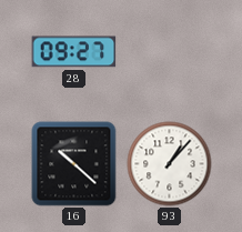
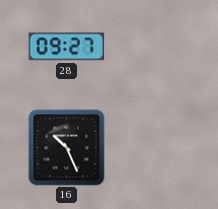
16: 10:22 -> 10:26
93: 1:07 -> none
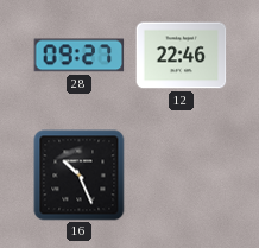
12: none -> 22:46
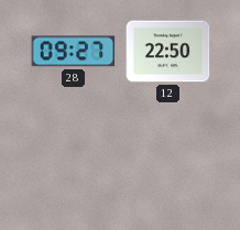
12: 22:46 -> 22:50
16: 10:26 -> none
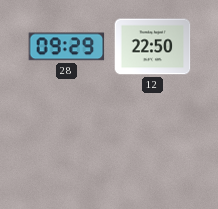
28: 09:27 -> 09:29
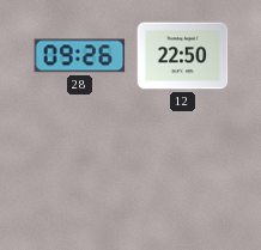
28: 09:29 -> 09:26
